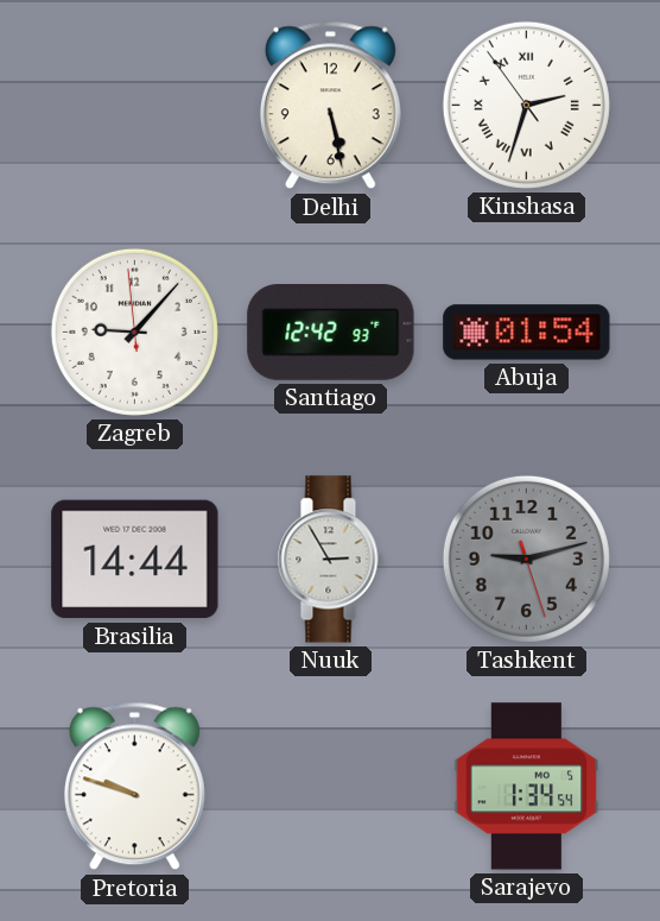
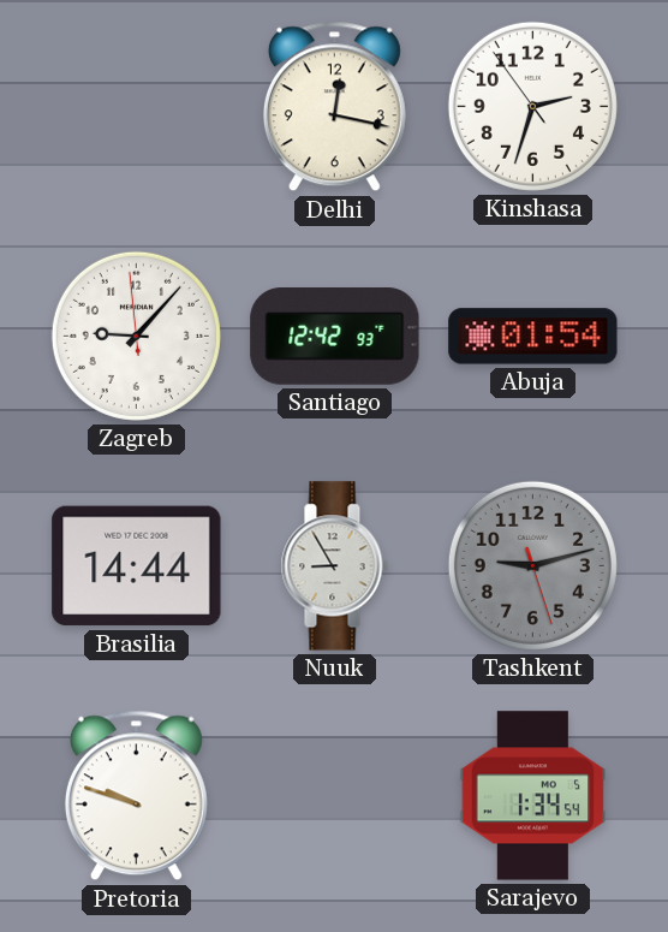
Delhi: 5:28 -> 12:17
Kinshasa numerals: Roman -> Arabic
Nuuk: 2:55 -> 8:55
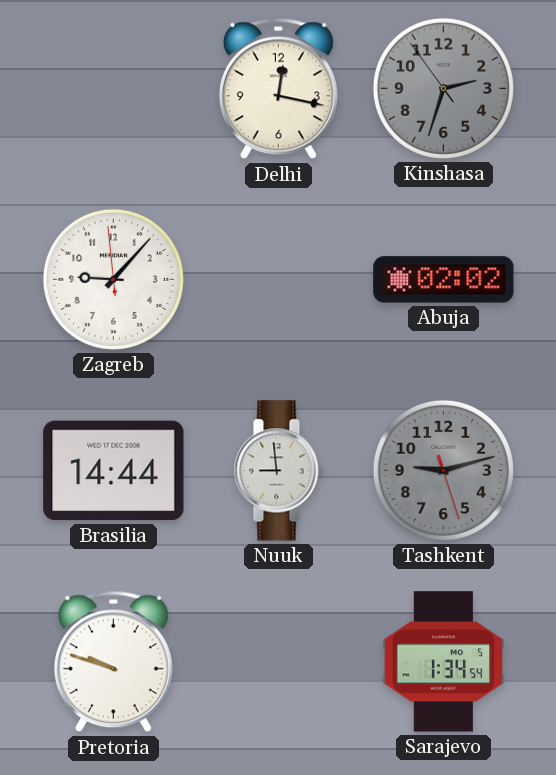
Kinshasa dial: white -> grey
Santiago: 12:42 -> none
Abuja: 01:54 -> 02:02
Nuuk: 8:55 -> 8:59
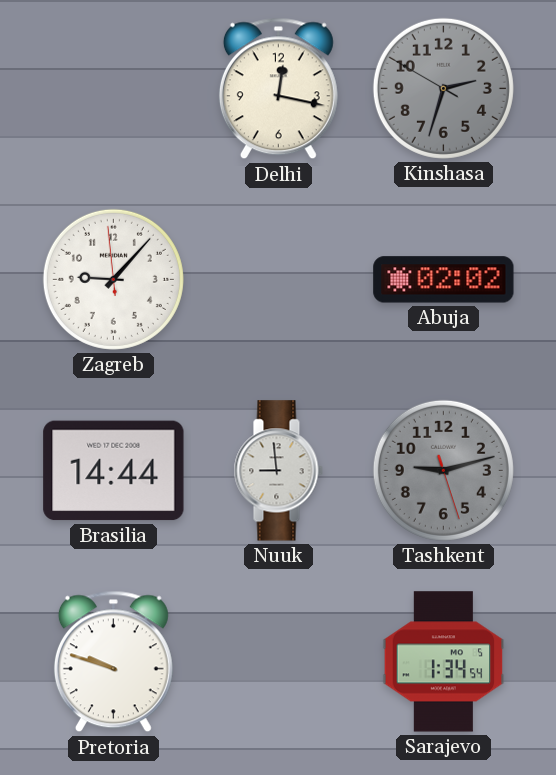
Kinshasa: 2:32:54 -> 2:32:50
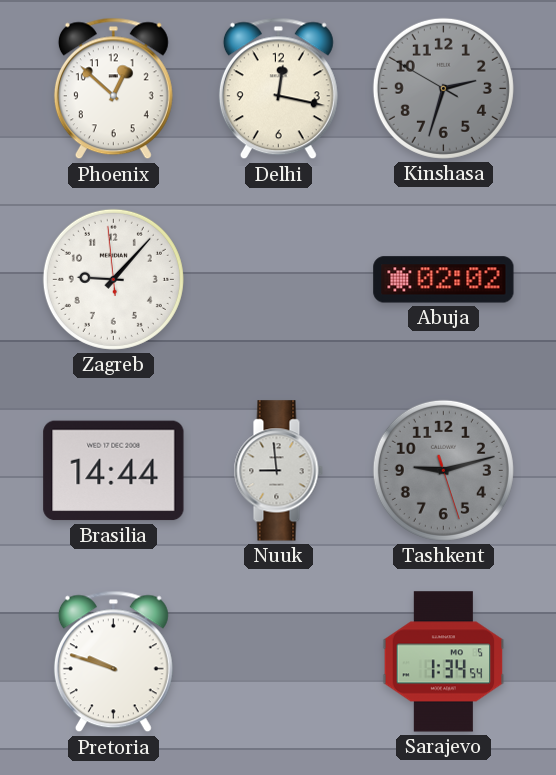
Phoenix: none -> 12:52
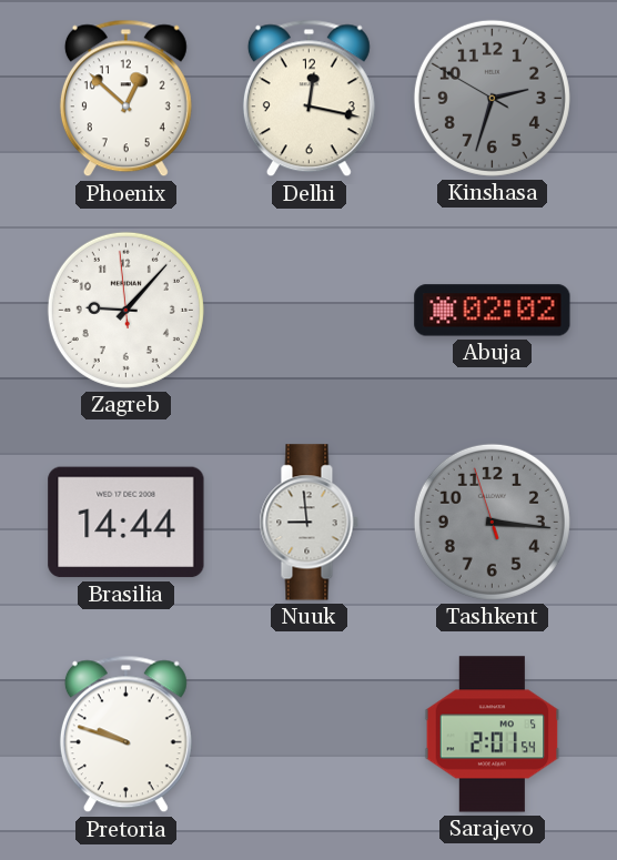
Tashkent: 9:12 -> 3:15
Sarajevo: 1:34 -> 2:01
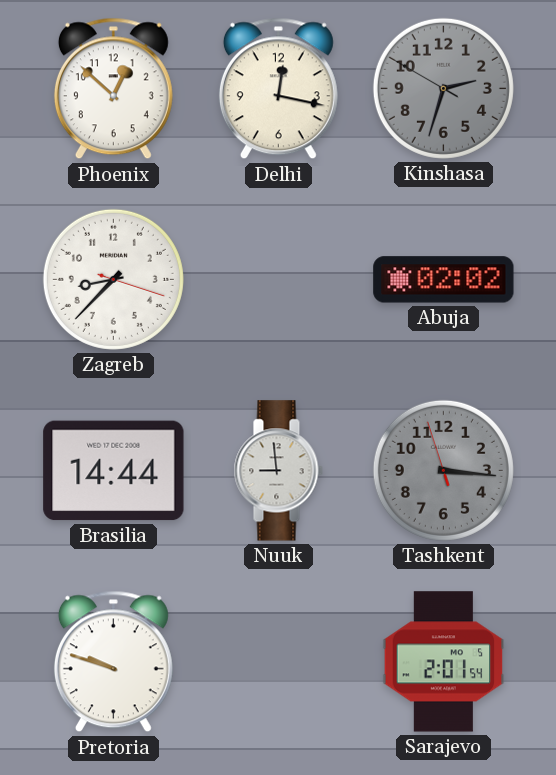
Zagreb: 9:06 -> 8:37
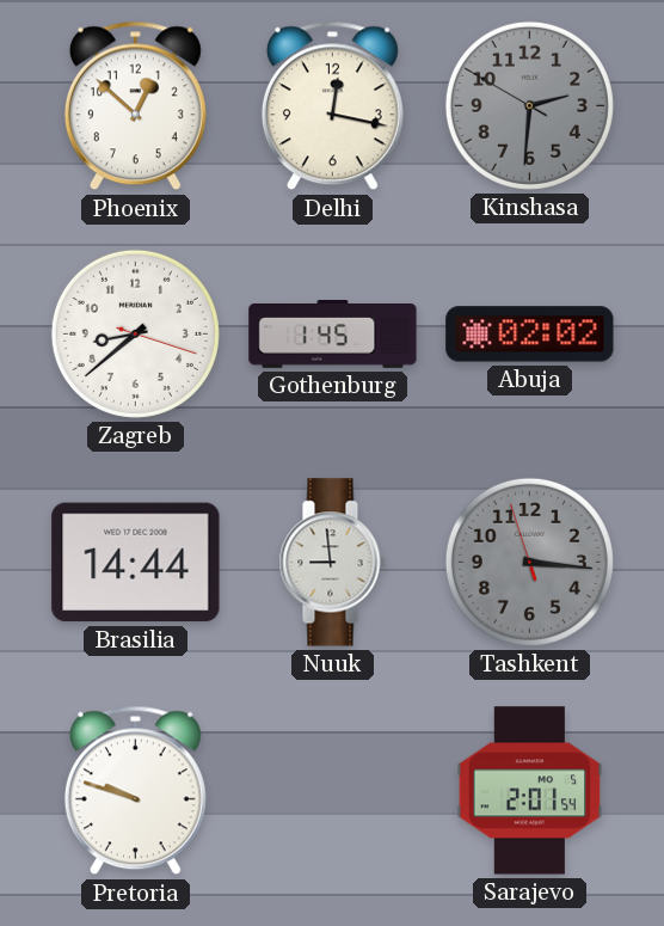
Kinshasa: 2:32 -> 2:30
Zagreb: 8:37 -> 8:38
Gothenburg: none -> 1:45
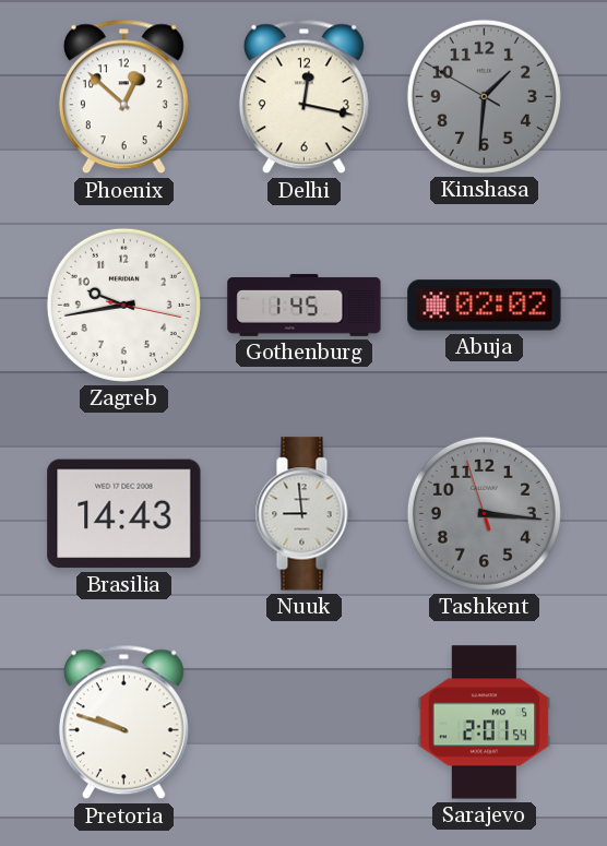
Kinshasa: 2:30 -> 1:30
Zagreb: 8:38 -> 9:43
Brasilia: 14:44 -> 14:43
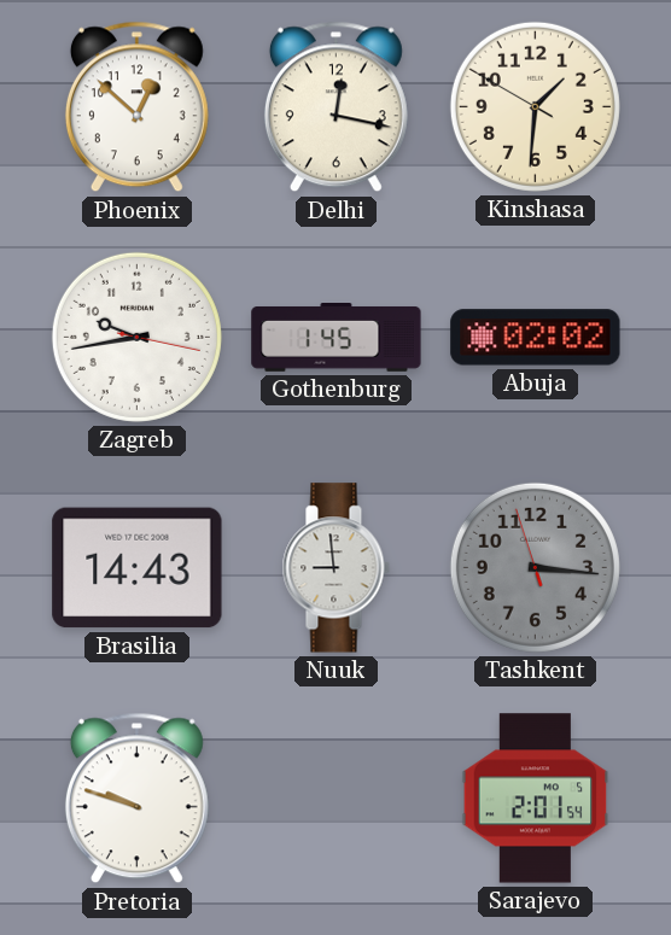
Kinshasa dial: grey -> cream
